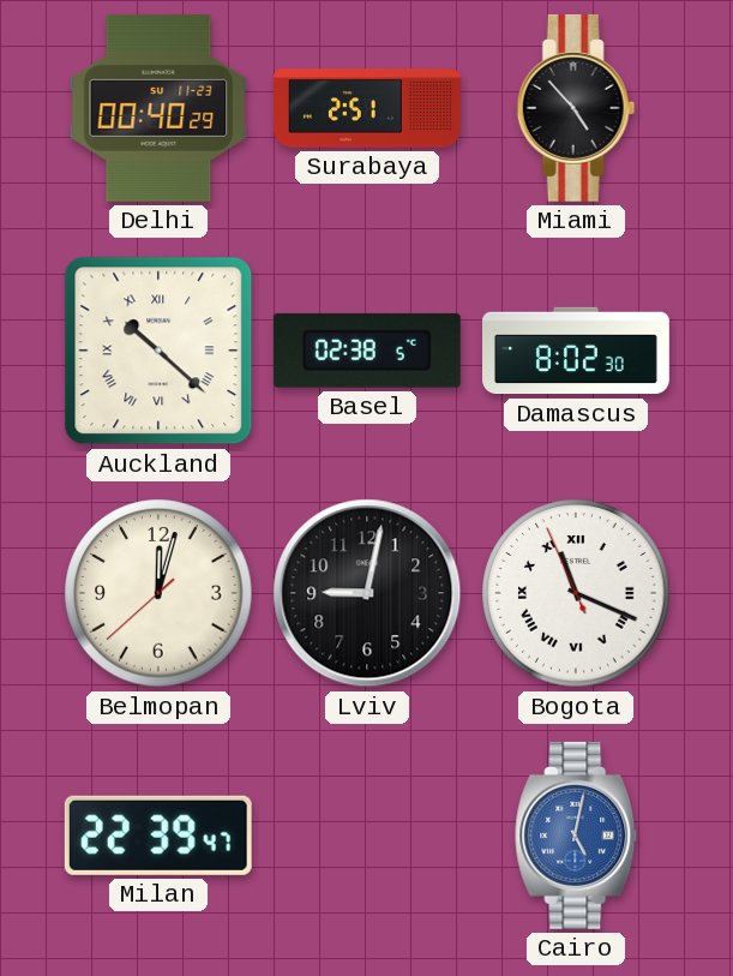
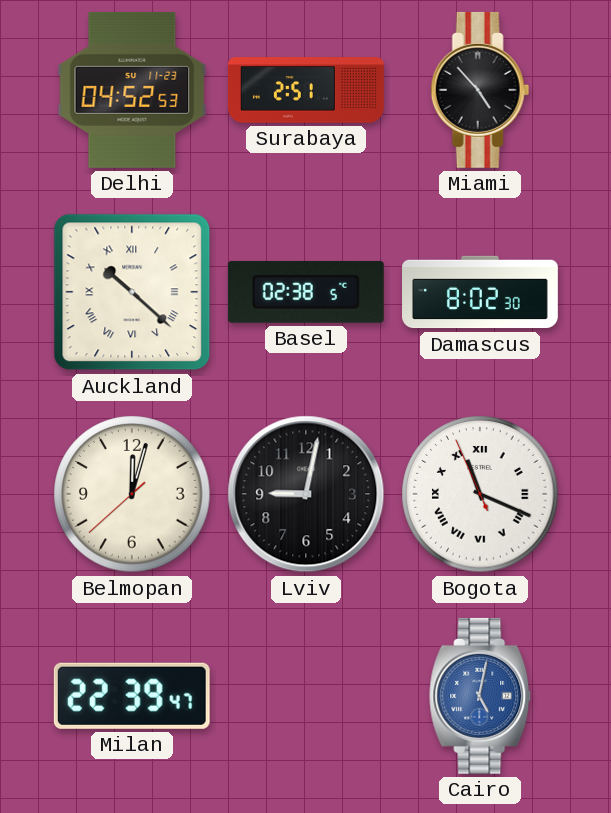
Delhi: 00:40 -> 04:52
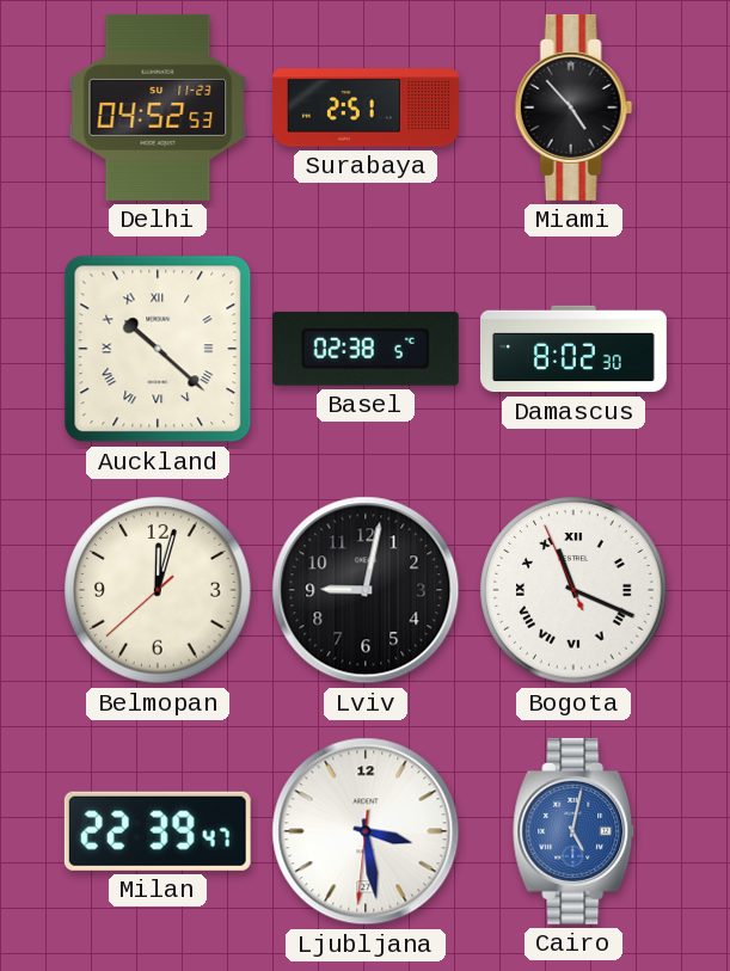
Ljubljana: none -> 3:28
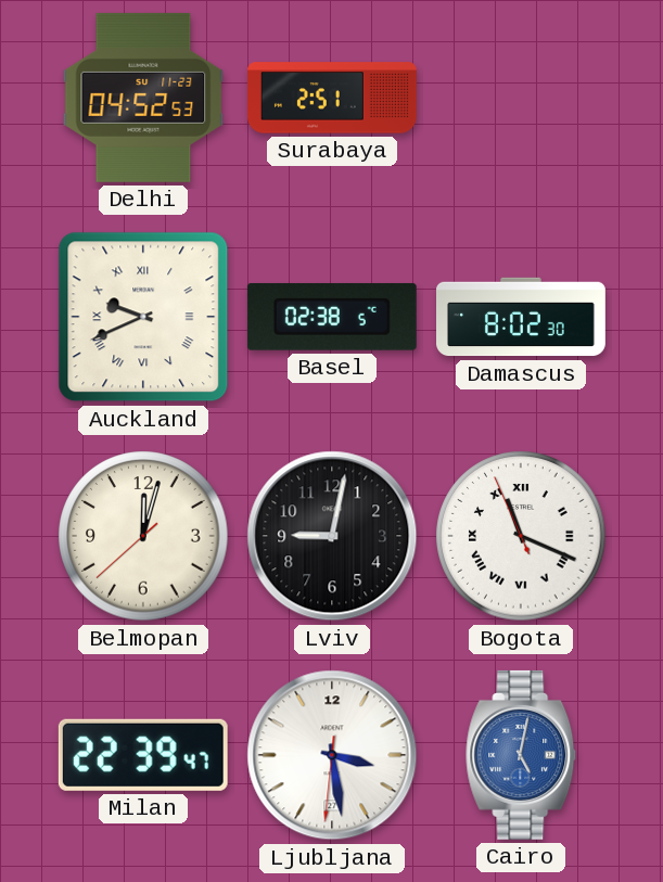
Miami: 4:53 -> none
Auckland: 10:22 -> 9:41
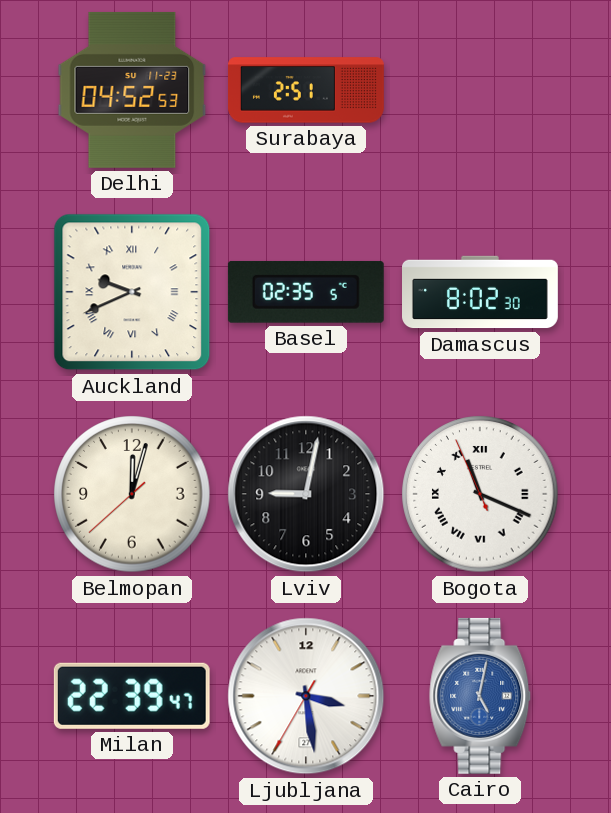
Basel: 02:38 -> 02:35
Ljubljana: 3:28:31 -> 3:28:35
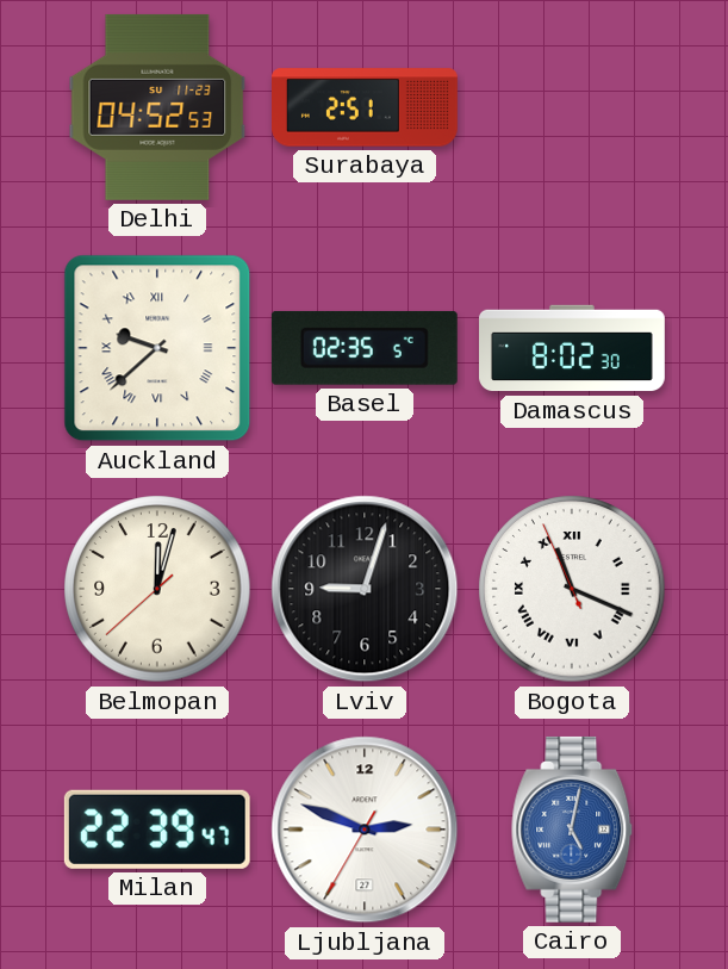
Auckland: 9:41 -> 9:38
Lviv: 9:02 -> 9:03
Ljubljana: 3:28 -> 2:48
